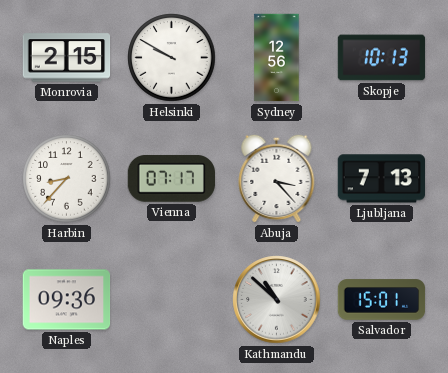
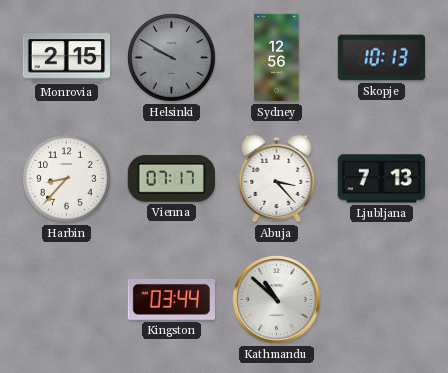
Helsinki dial: white -> grey
Naples: 09:36 -> none
Kingston: none -> 03:44
Salvador: 15:01 -> none
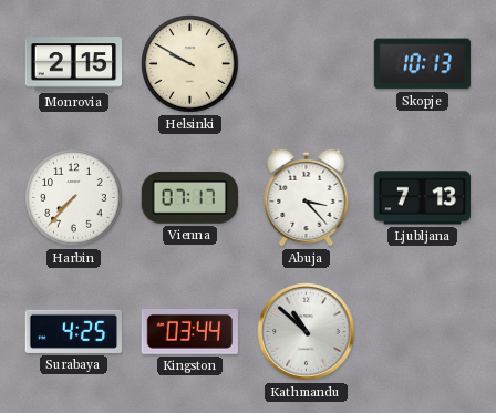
Helsinki dial: grey -> cream
Sydney: 12:56 -> none
Harbin: 8:37 -> 7:37
Surabaya: none -> 4:25
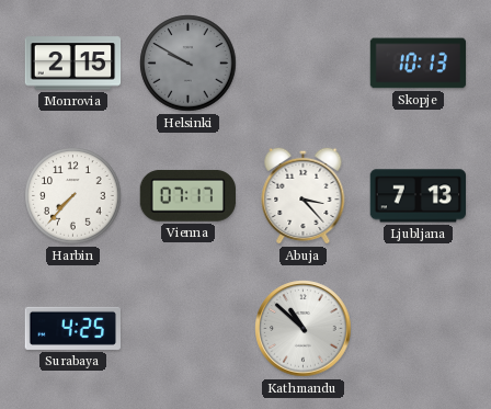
Helsinki dial: cream -> grey
Kingston: 03:44 -> none
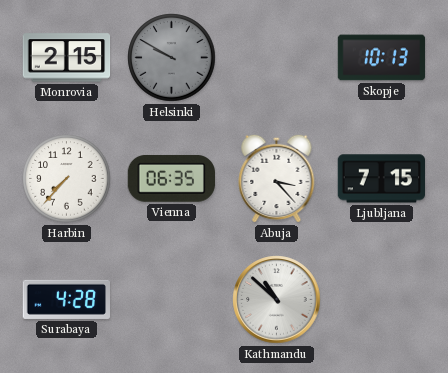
Vienna: 07:17 -> 06:35
Ljubljana: 7:13 -> 7:15
Surabaya: 4:25 -> 4:28
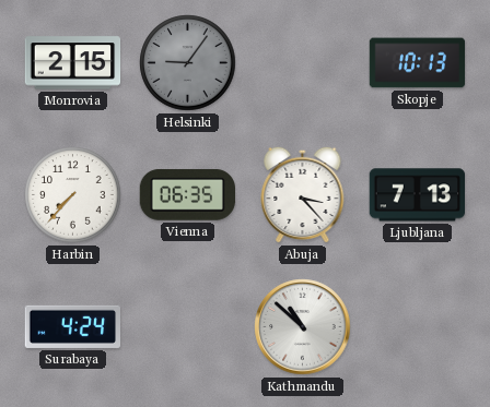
Helsinki: 9:50 -> 9:06
Ljubljana: 7:15 -> 7:13
Surabaya: 4:28 -> 4:24
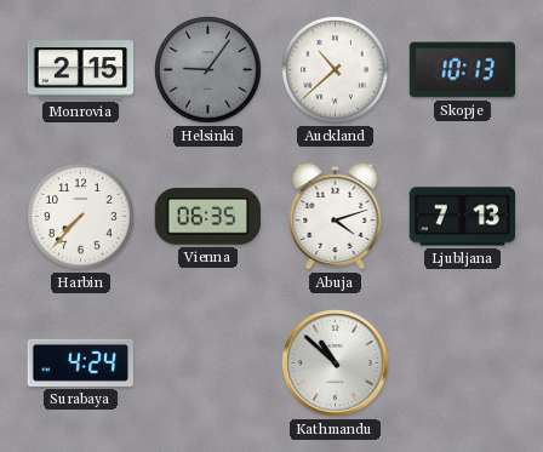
Auckland: none -> 10:38
Abuja: 3:23 -> 4:12
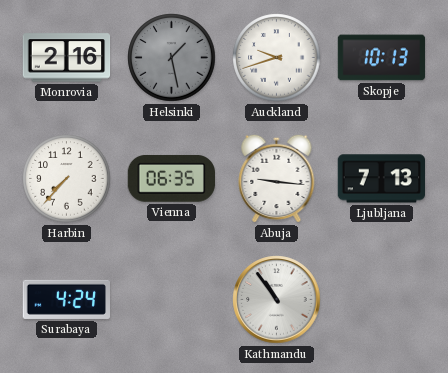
Monrovia: 2:15 -> 2:16
Helsinki: 9:06 -> 1:28
Auckland: 10:38 -> 9:42
Abuja: 4:12 -> 9:16
Kathmandu: 10:52 -> 10:54
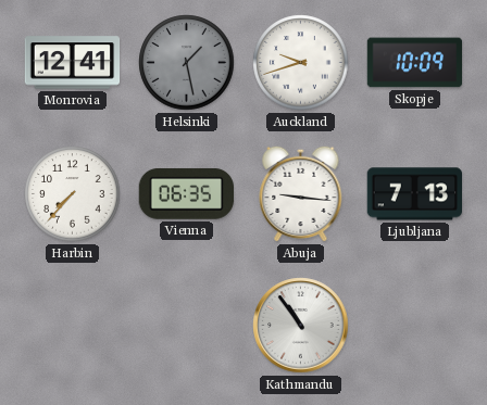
Monrovia: 2:16 -> 12:41
Skopje: 10:13 -> 10:09
Surabaya: 4:24 -> none
